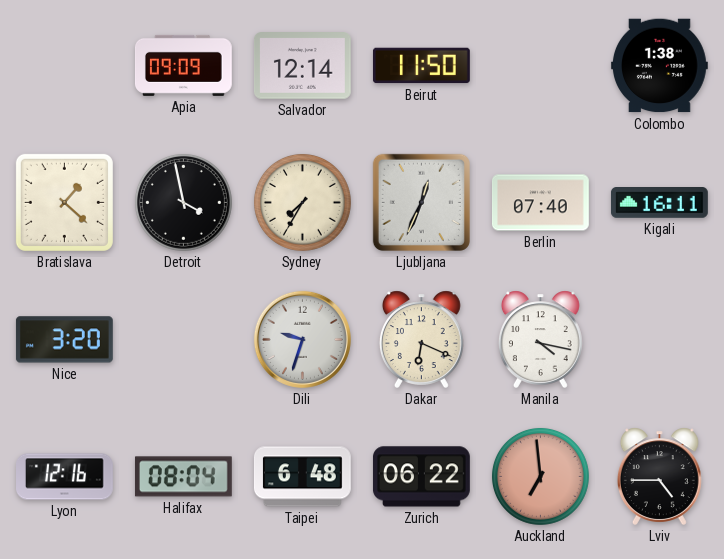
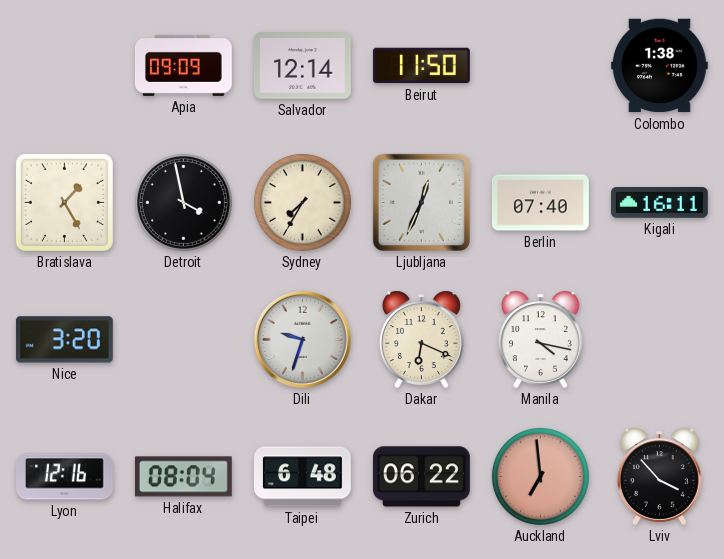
Bratislava: 1:22 -> 1:25
Lviv: 4:45 -> 3:53
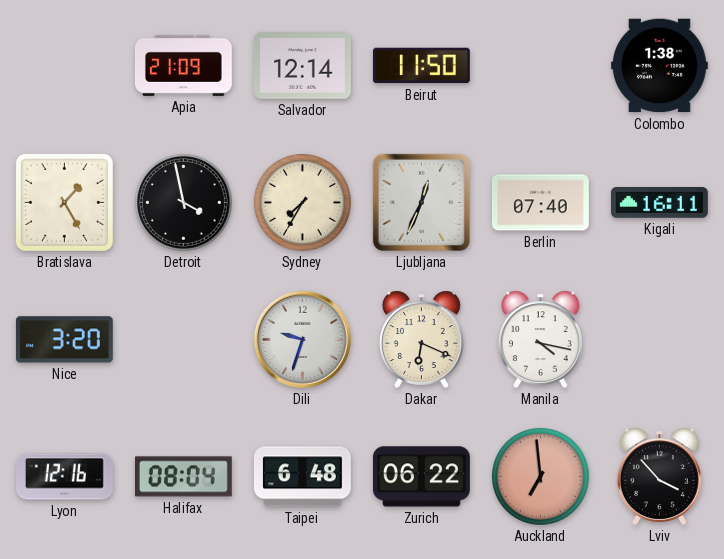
Apia: 09:09 -> 21:09
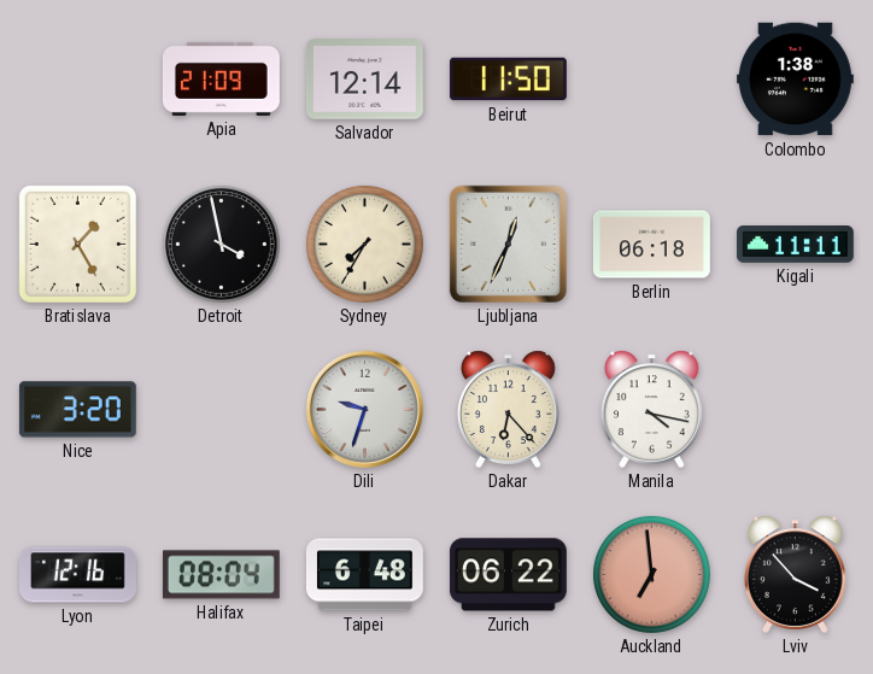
Berlin: 07:40 -> 06:18
Kigali: 16:11 -> 11:11
Dakar: 6:19 -> 6:23
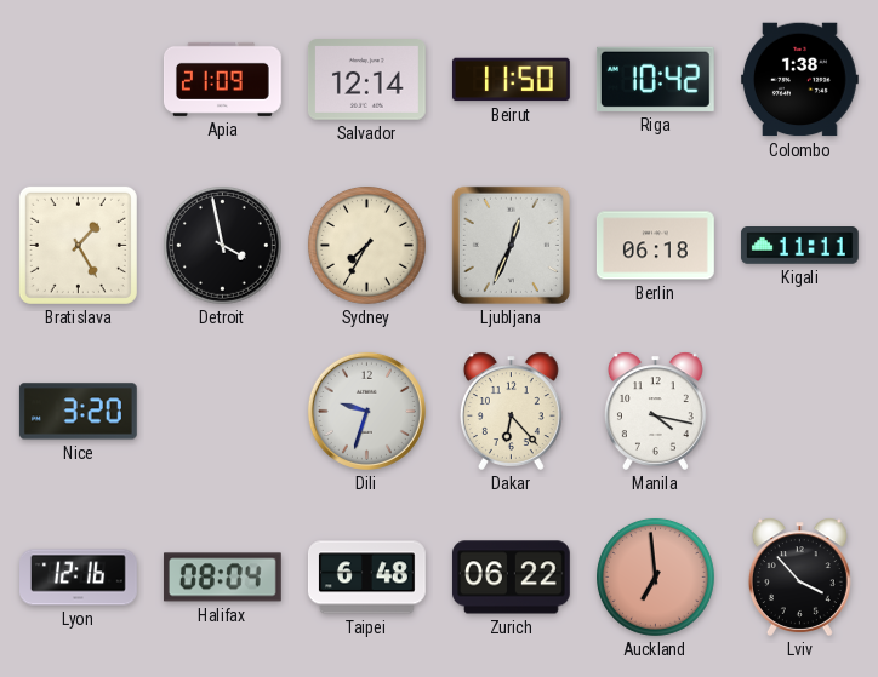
Riga: none -> 10:42
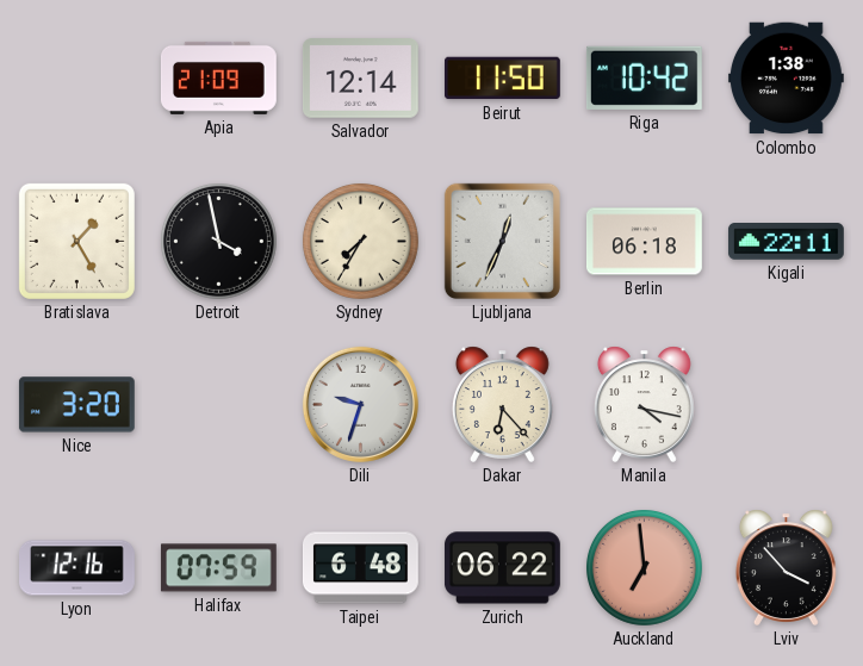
Kigali: 11:11 -> 22:11
Halifax: 08:04 -> 07:59
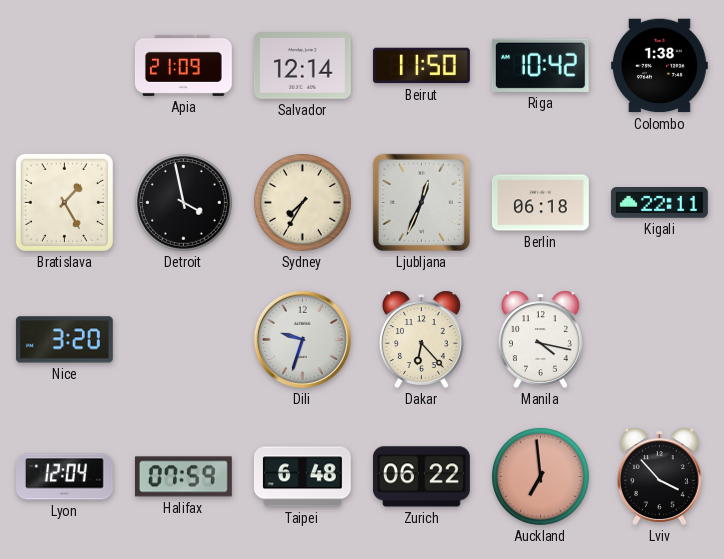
Lyon: 12:16 -> 12:04
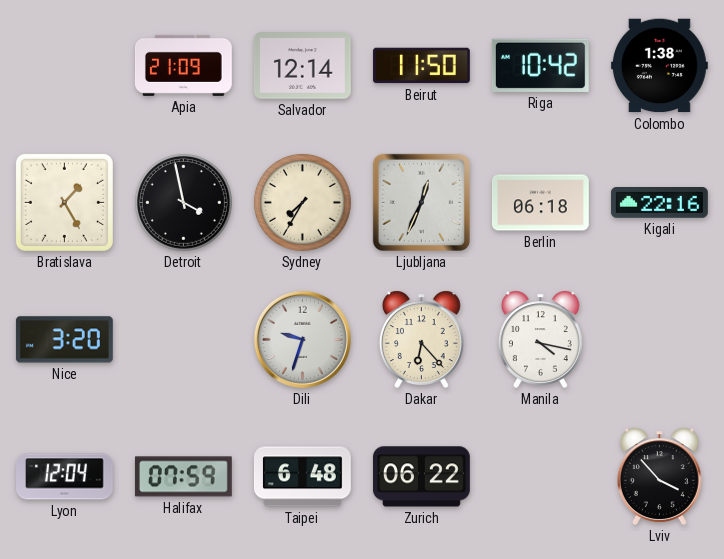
Kigali: 22:11 -> 22:16
Auckland: 6:59 -> none
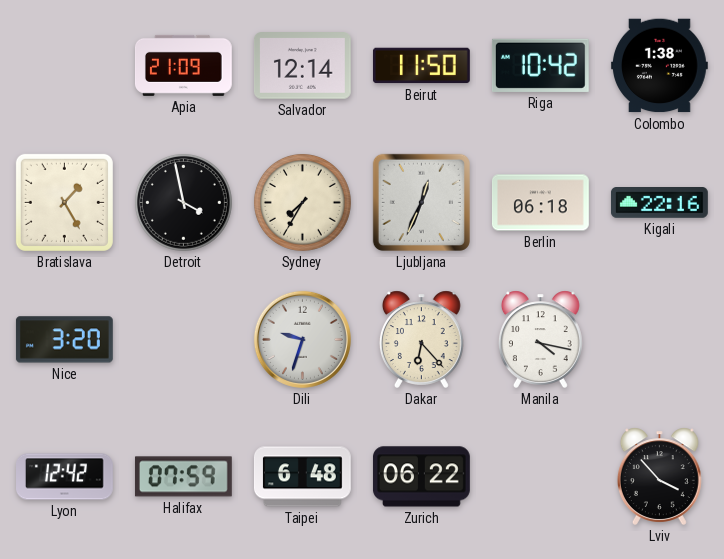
Lyon: 12:04 -> 12:42
